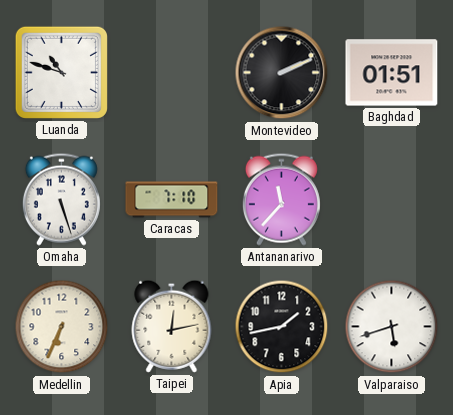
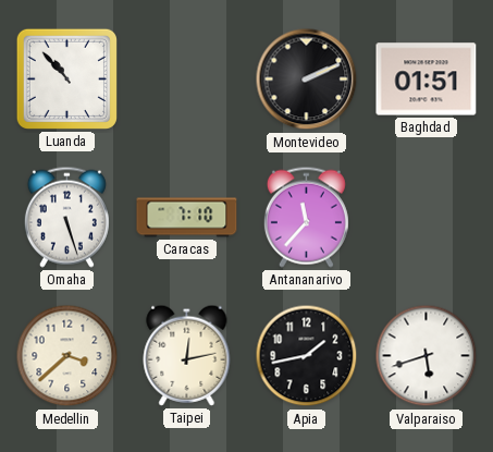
Luanda: 10:48 -> 10:53
Medellin: 6:34 -> 3:38
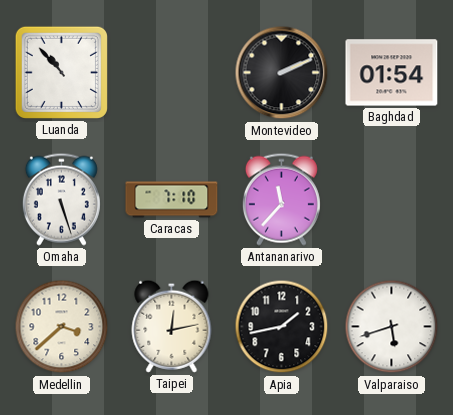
Baghdad: 01:51 -> 01:54
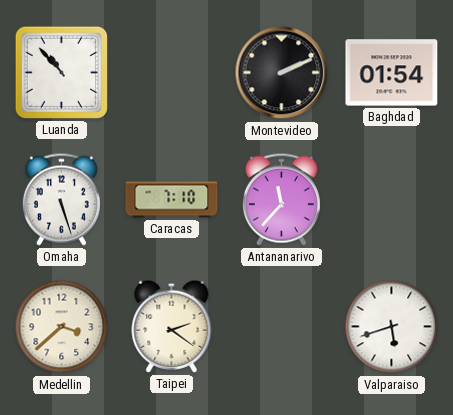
Taipei: 12:13 -> 2:21
Apia: 1:43 -> none
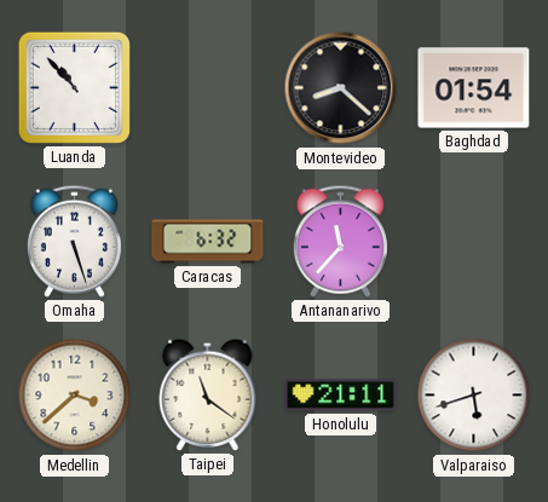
Montevideo: 2:11 -> 8:22
Caracas: 7:10 -> 6:32
Taipei: 2:21 -> 11:21
Honolulu: none -> 21:11
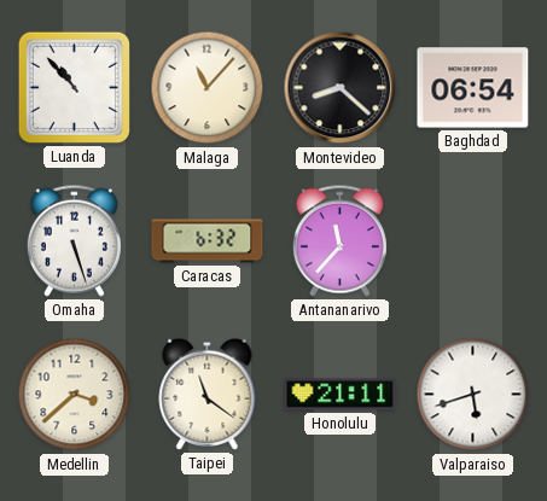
Malaga: none -> 11:07
Baghdad: 01:54 -> 06:54
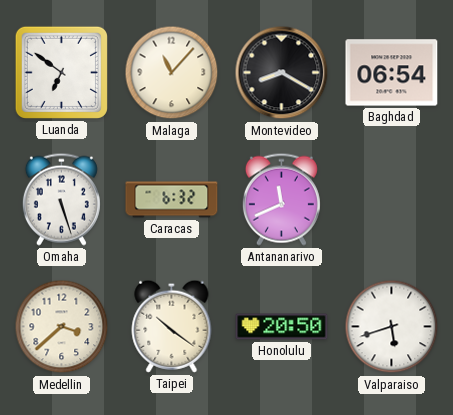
Luanda: 10:53 -> 6:51
Montevideo: 8:22 -> 8:20
Antananarivo: 11:37 -> 11:41
Taipei: 11:21 -> 10:21
Honolulu: 21:11 -> 20:50
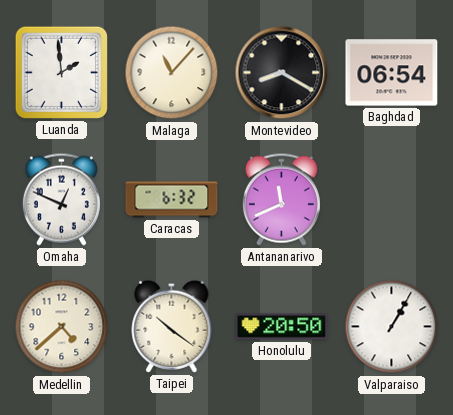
Luanda: 6:51 -> 1:59
Omaha: 5:27 -> 12:49
Medellin: 3:38 -> 4:38
Valparaiso: 5:42 -> 1:05
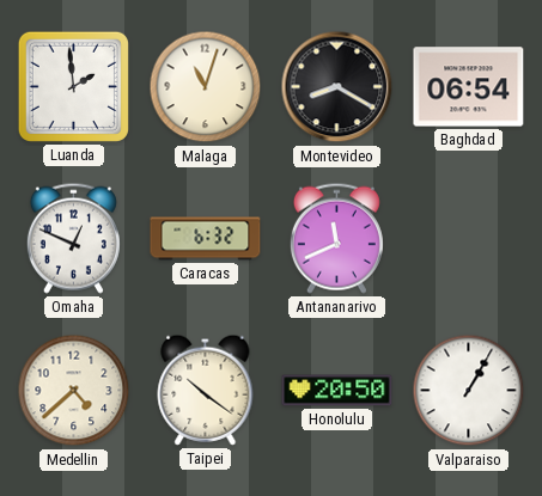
Malaga: 11:07 -> 11:03
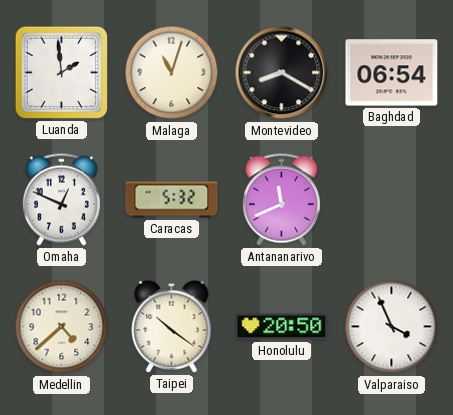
Caracas: 6:32 -> 5:32
Valparaiso: 1:05 -> 3:56
